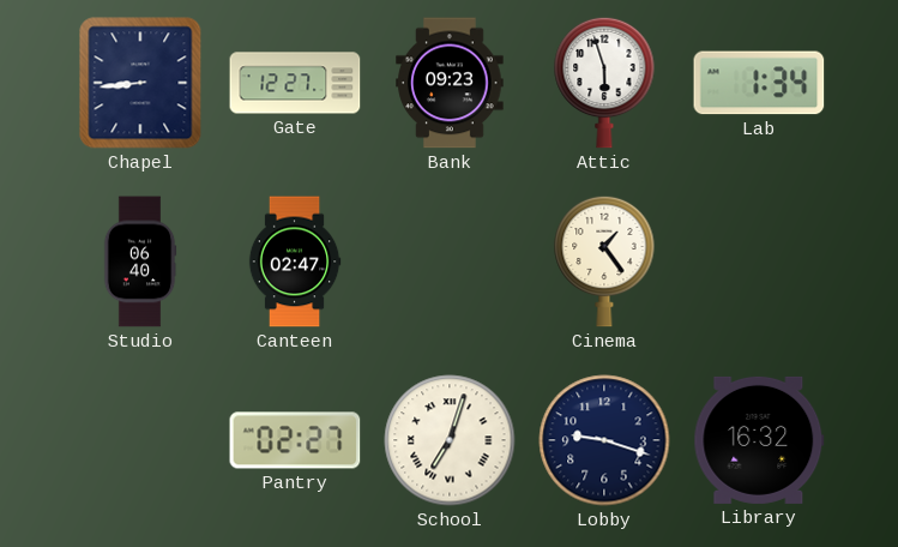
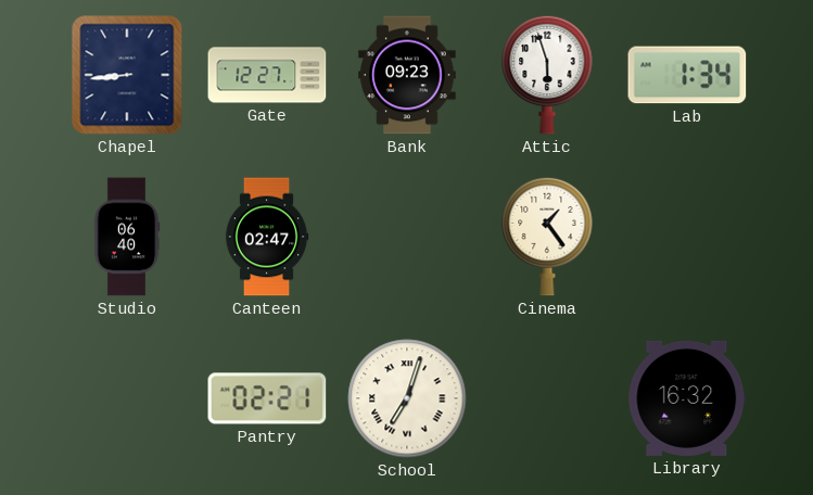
Pantry: 02:27 -> 02:21
Lobby: 9:18 -> none
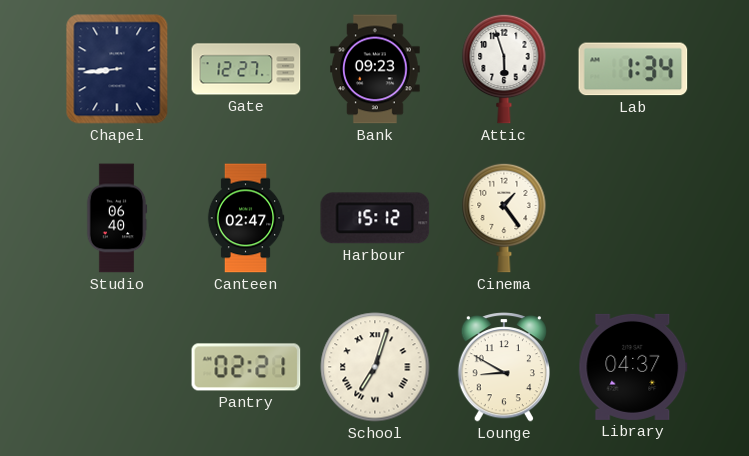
Harbour: none -> 15:12
Lounge: none -> 8:50
Library: 16:32 -> 04:37
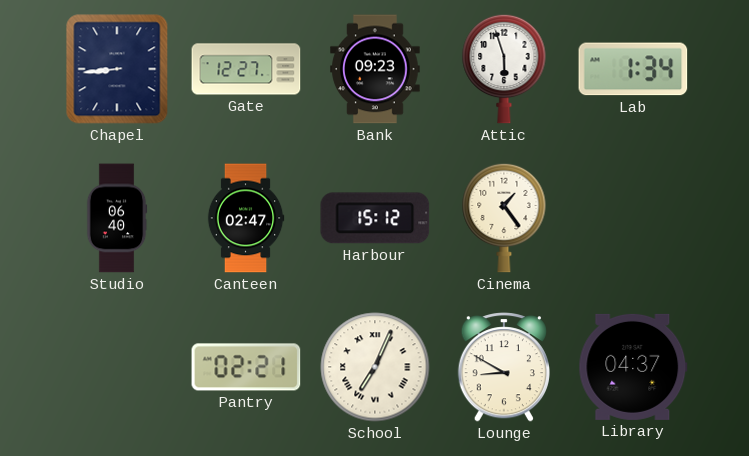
School: 7:03 -> 7:04
